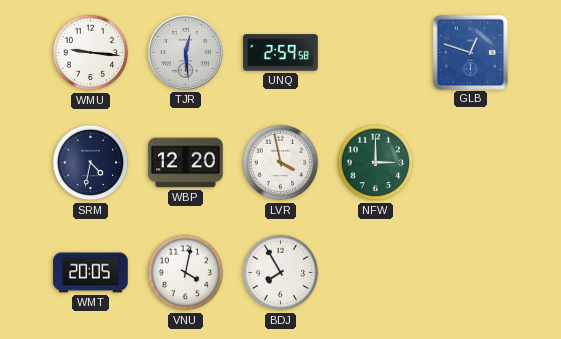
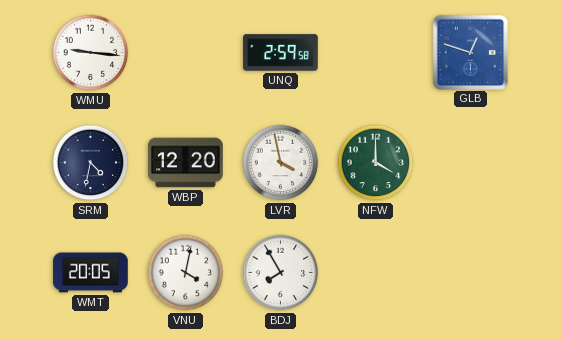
TJR: 12:29 -> none
NFW: 3:00 -> 4:00
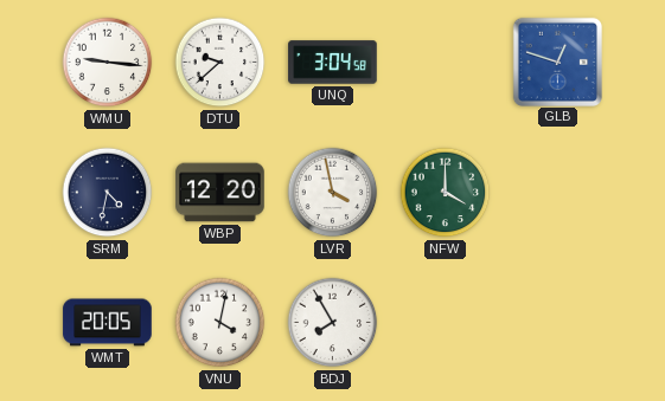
DTU: none -> 9:38
UNQ: 2:59 -> 3:04
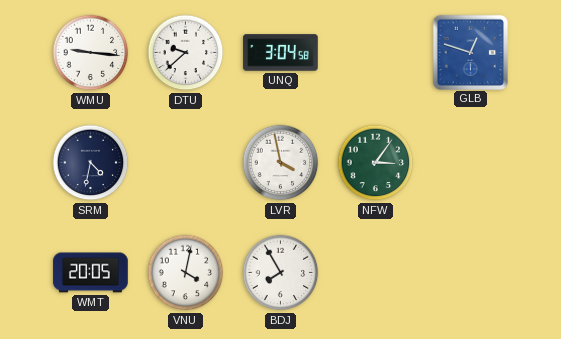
WBP: 12:20 -> none
NFW: 4:00 -> 3:06
